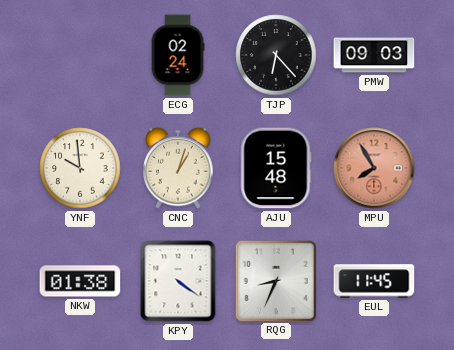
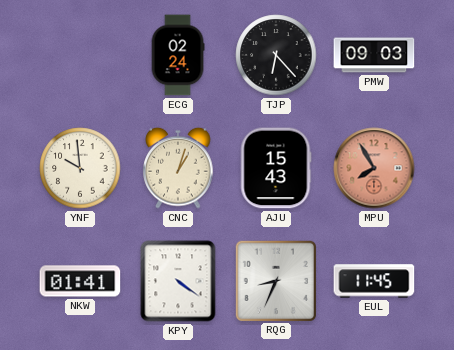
AJU: 15:48 -> 15:43
NKW: 01:38 -> 01:41
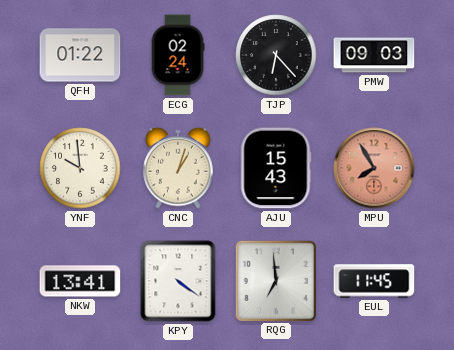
QFH: none -> 01:22
NKW: 01:41 -> 13:41
RQG: 8:34 -> 6:59
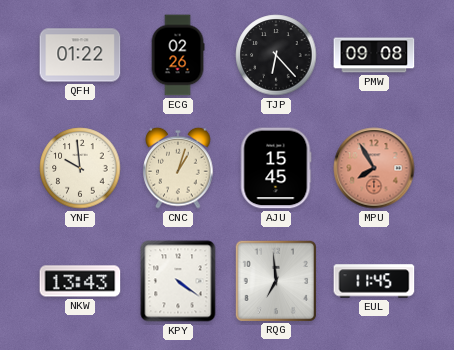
ECG: 02:24 -> 02:26
PMW: 09:03 -> 09:08
AJU: 15:43 -> 15:45
NKW: 13:41 -> 13:43
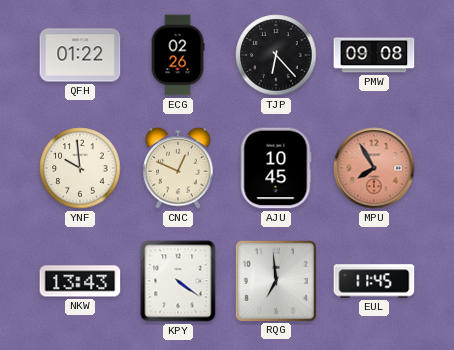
CNC: 1:03 -> 12:49
AJU: 15:45 -> 10:45
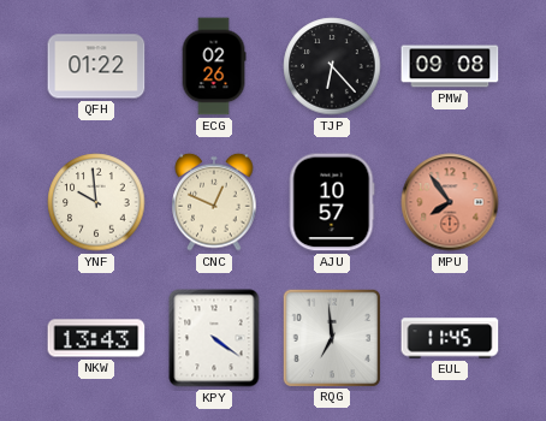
AJU: 10:45 -> 10:57
MPU: 7:55 -> 7:54
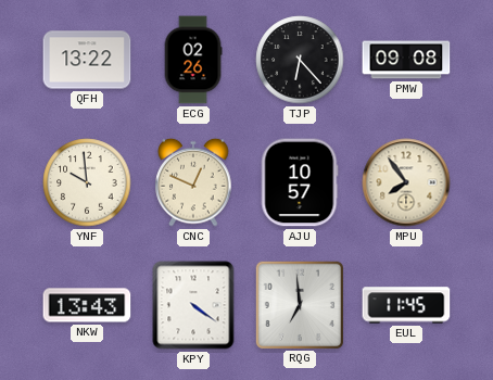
QFH: 01:22 -> 13:22
MPU dial: salmon -> cream
